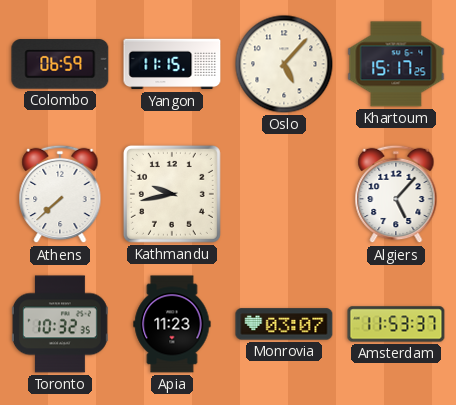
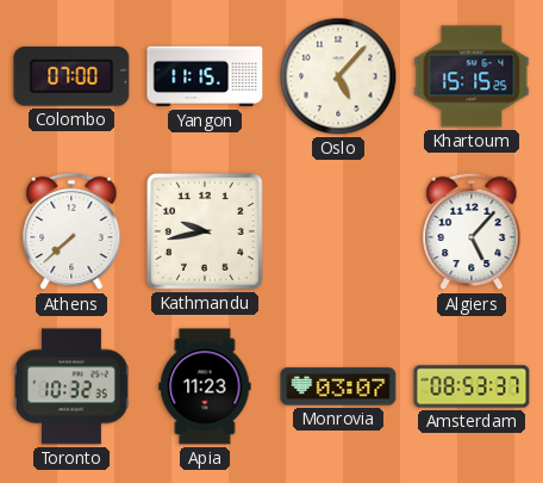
Colombo: 06:59 -> 07:00
Khartoum: 15:17 -> 15:15
Amsterdam: 11:53 -> 08:53
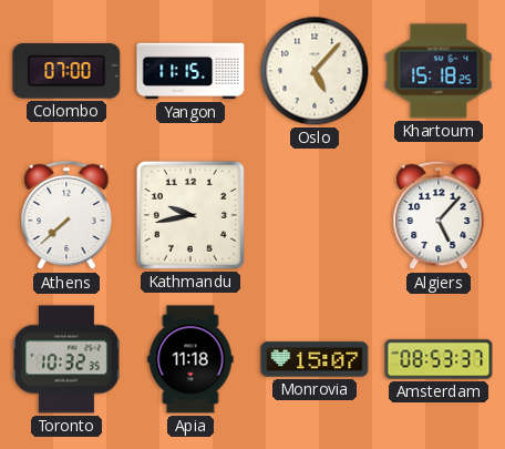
Khartoum: 15:15 -> 15:18
Apia: 11:23 -> 11:18
Monrovia: 03:07 -> 15:07
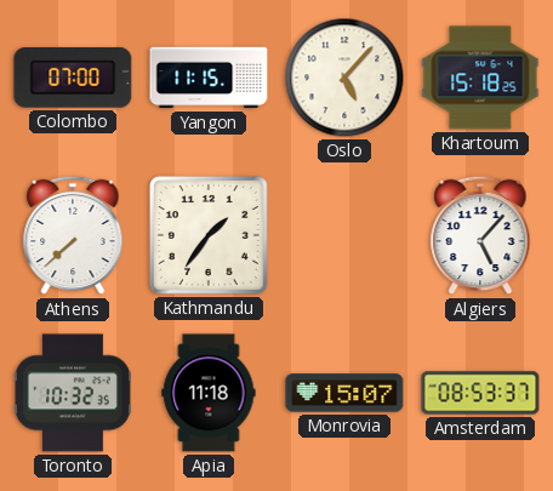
Kathmandu: 9:43 -> 1:36
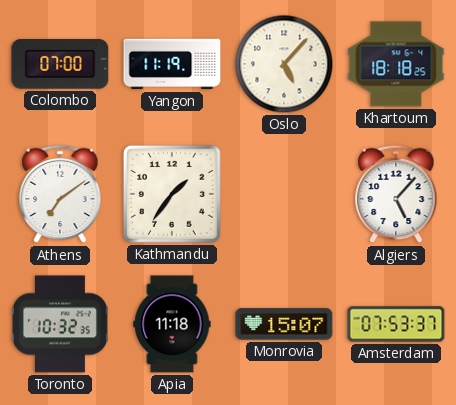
Yangon: 11:15 -> 11:19
Khartoum: 15:18 -> 18:18
Athens: 7:38 -> 7:09
Amsterdam: 08:53 -> 07:53
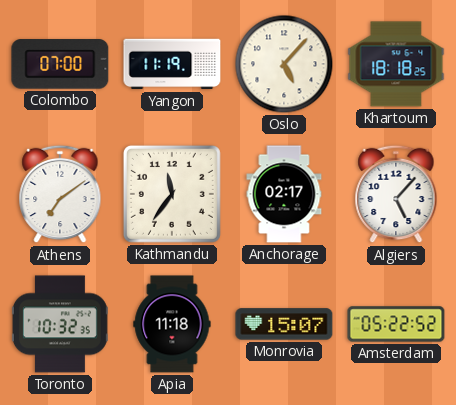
Kathmandu: 1:36 -> 11:36
Anchorage: none -> 02:17
Amsterdam: 07:53 -> 05:22
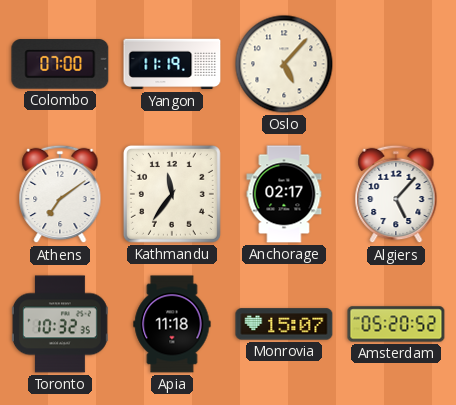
Khartoum: 18:18 -> none
Amsterdam: 05:22 -> 05:20
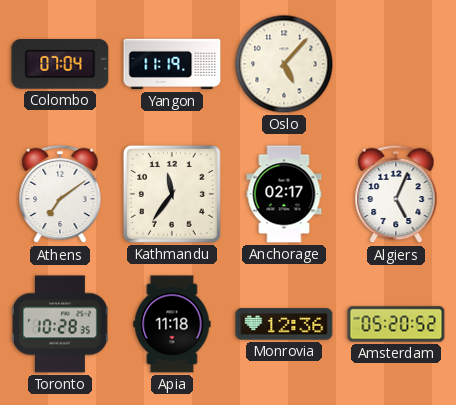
Colombo: 07:00 -> 07:04
Algiers: 5:07 -> 5:04
Toronto: 10:32 -> 10:28
Monrovia: 15:07 -> 12:36
